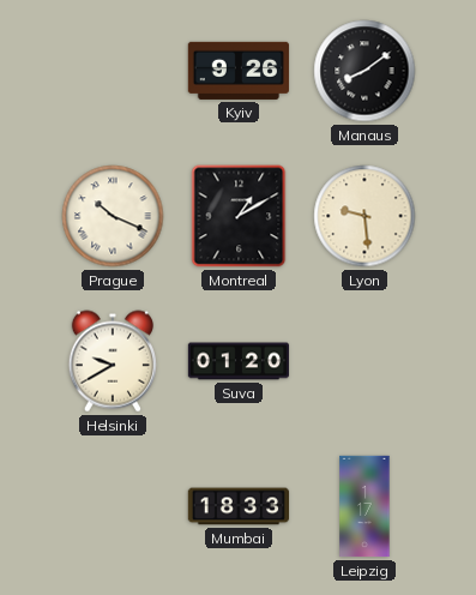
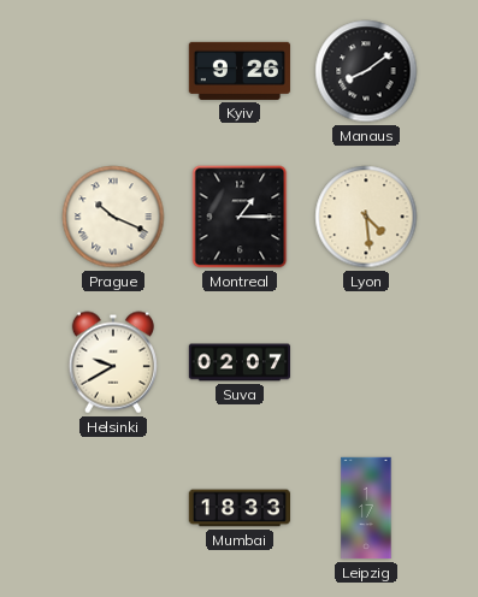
Montreal: 1:10 -> 1:15
Lyon: 9:29 -> 4:29
Suva: 01:20 -> 02:07
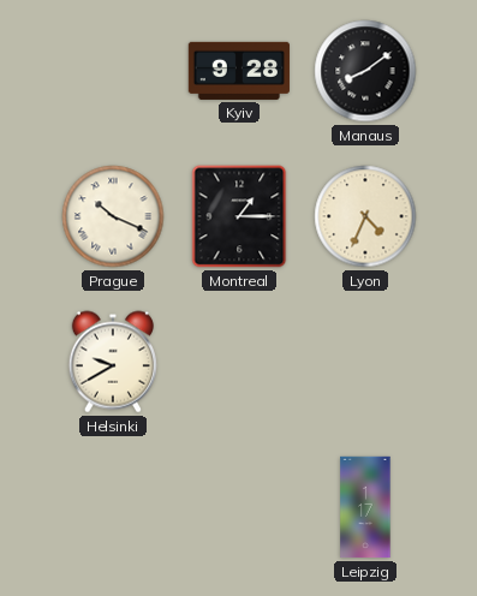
Kyiv: 9:26 -> 9:28
Lyon: 4:29 -> 4:34
Suva: 02:07 -> none
Mumbai: 18:33 -> none
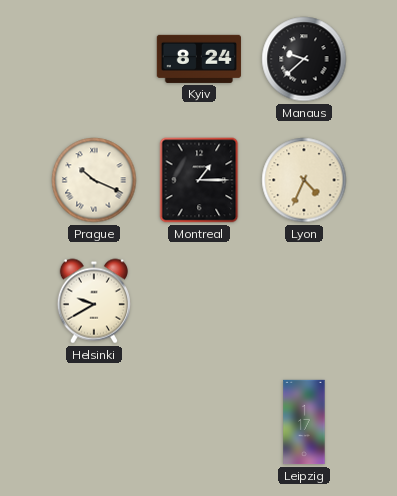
Kyiv: 9:28 -> 8:24
Manaus: 8:09 -> 9:38
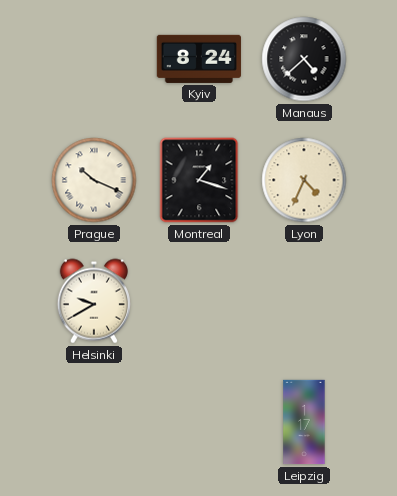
Manaus: 9:38 -> 4:38
Montreal: 1:15 -> 1:18
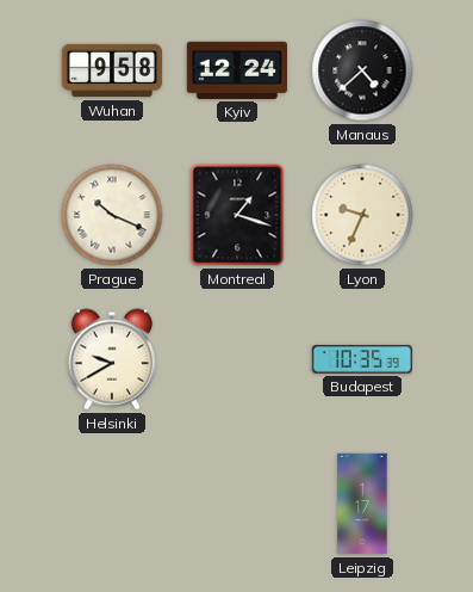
Wuhan: none -> 9:58
Kyiv: 8:24 -> 12:24
Lyon: 4:34 -> 9:34
Budapest: none -> 10:35
